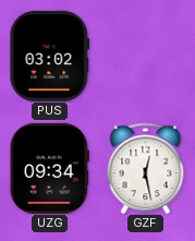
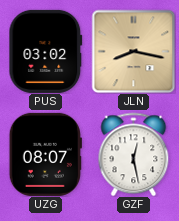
JLN: none -> 8:17
UZG: 09:34 -> 08:07
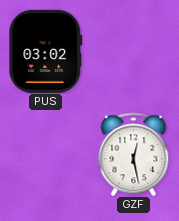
JLN: 8:17 -> none
UZG: 08:07 -> none
